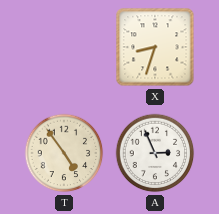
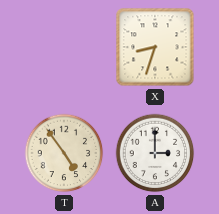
A: 2:56 -> 3:00
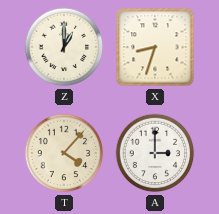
Z: none -> 1:00
T: 4:54 -> 4:07
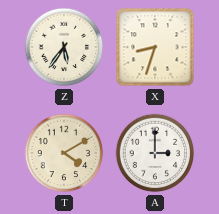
Z: 1:00 -> 5:36
T: 4:07 -> 4:10
